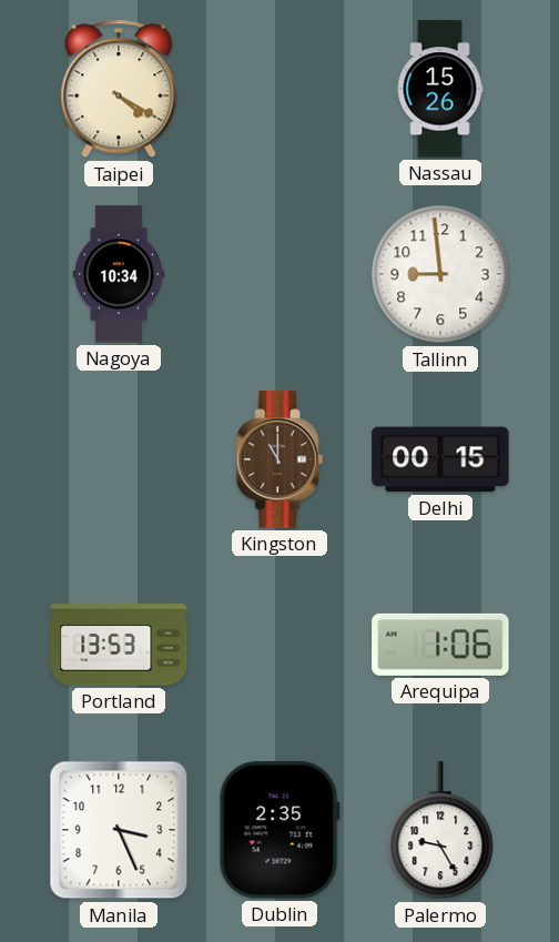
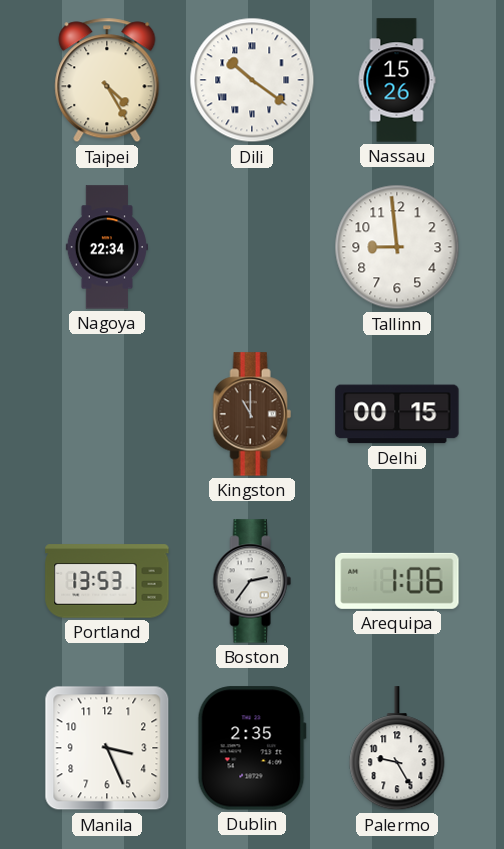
Taipei: 4:20 -> 4:25
Dili: none -> 10:21
Nagoya: 10:34 -> 22:34
Boston: none -> 2:36
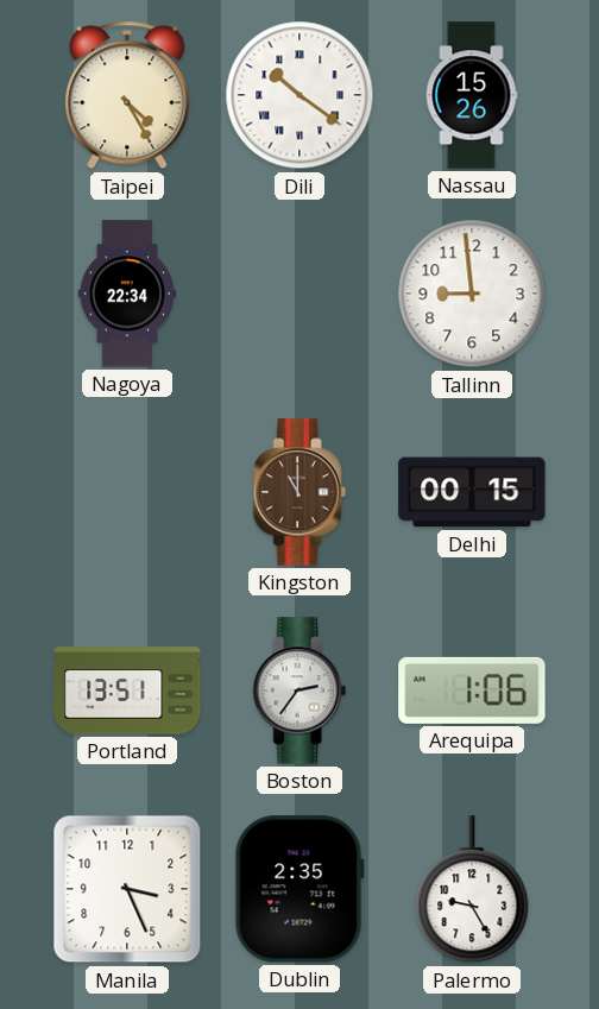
Portland: 13:53 -> 13:51
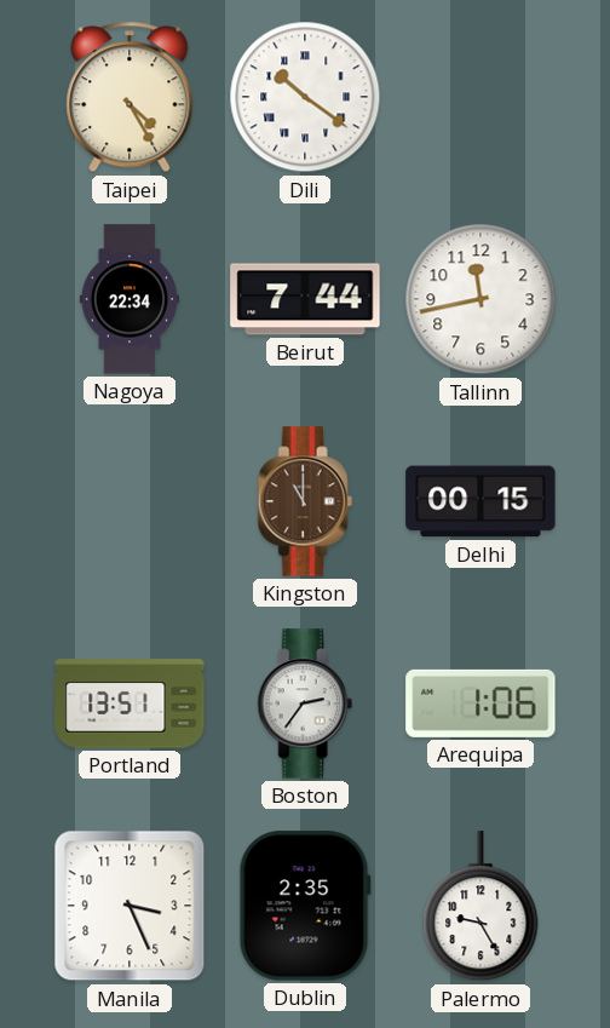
Nassau: 15:26 -> none
Beirut: none -> 7:44
Tallinn: 8:59 -> 11:43
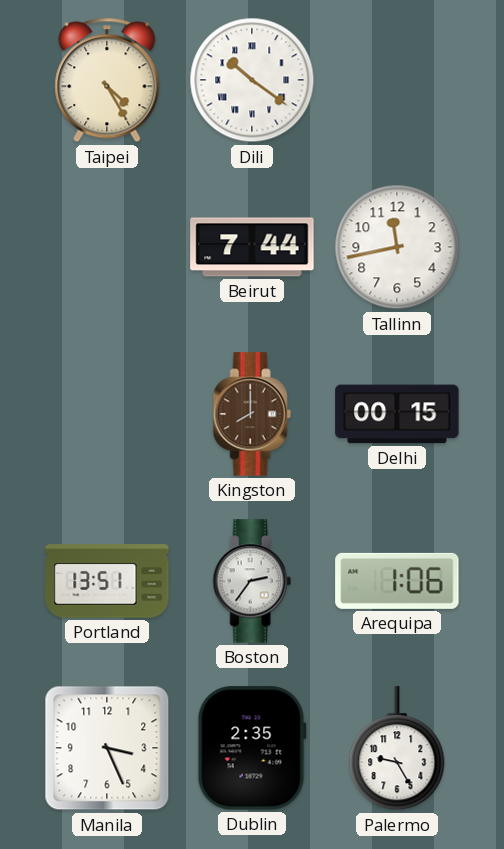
Nagoya: 22:34 -> none
Kingston: 11:00 -> 8:00
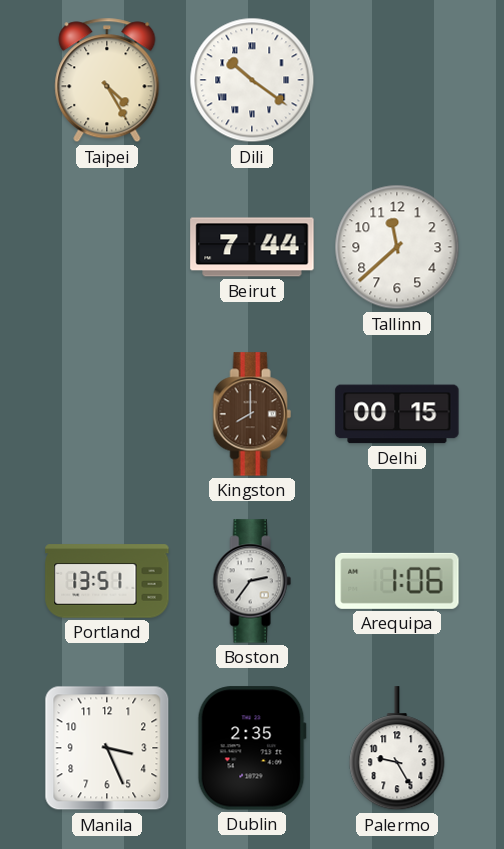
Tallinn: 11:43 -> 11:38
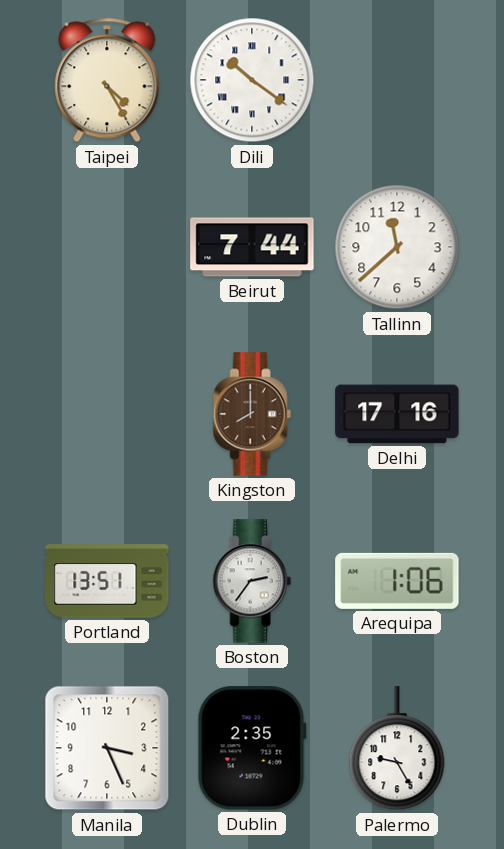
Delhi: 00:15 -> 17:16
